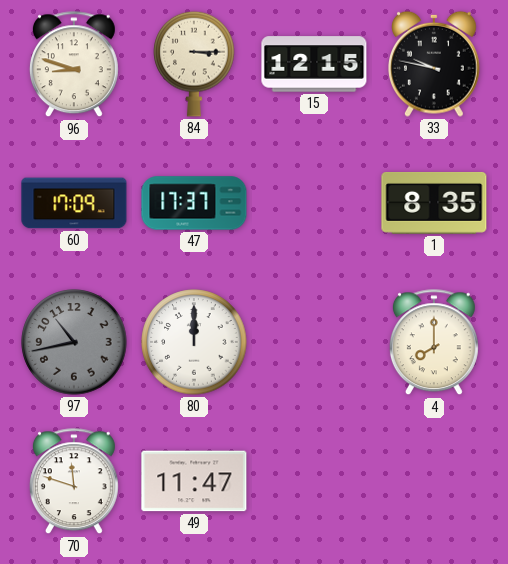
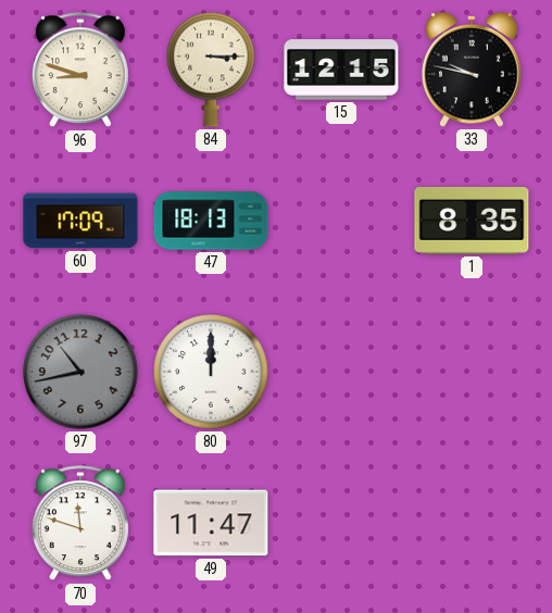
47: 17:37 -> 18:13
4: 8:00 -> none
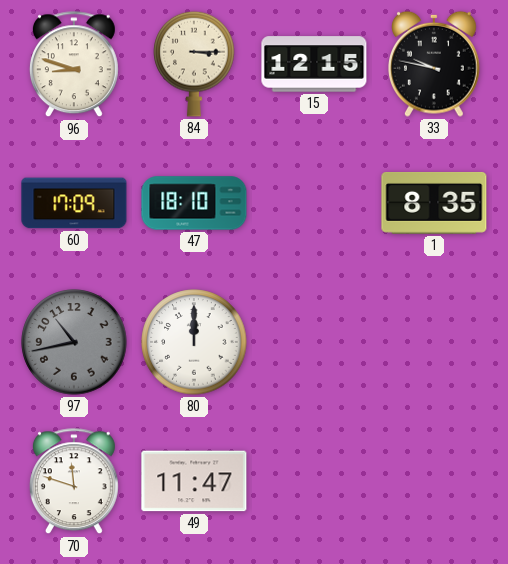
47: 18:13 -> 18:10
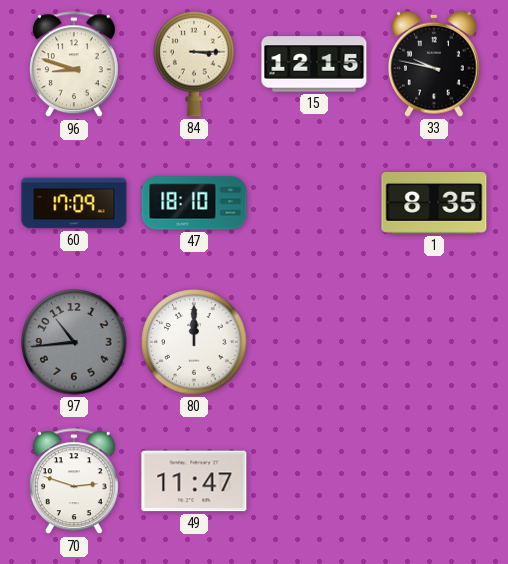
97: 10:43 -> 10:44
70: 11:48 -> 2:48
